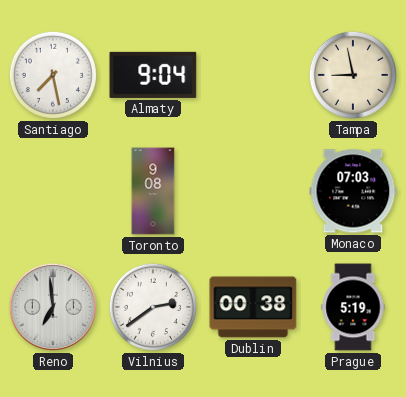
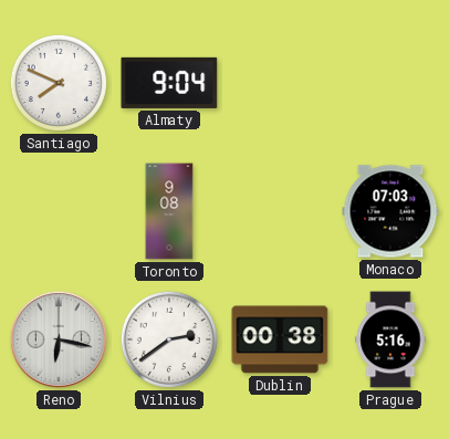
Santiago: 7:28 -> 7:49
Tampa: 8:58 -> none
Reno: 6:59 -> 6:17
Prague: 5:19 -> 5:16
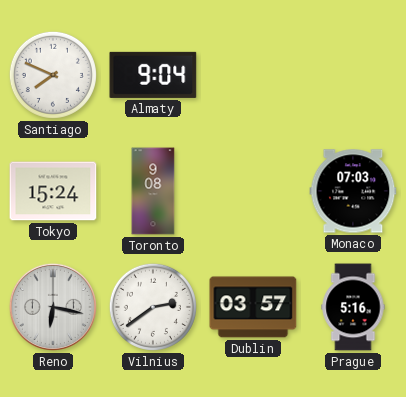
Tokyo: none -> 15:24
Dublin: 00:38 -> 03:57
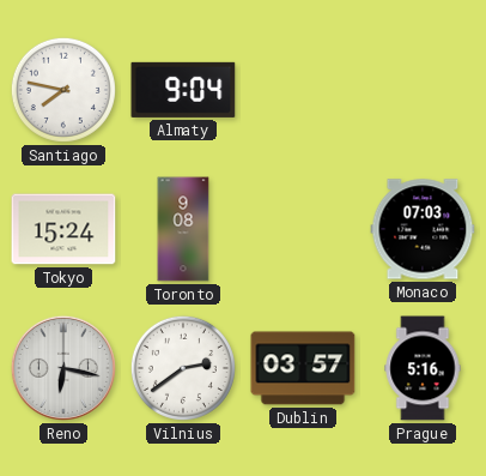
Santiago: 7:49 -> 7:47
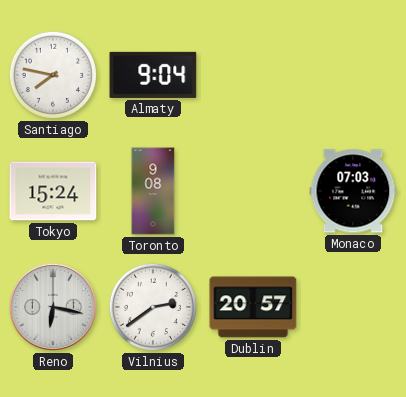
Dublin: 03:57 -> 20:57
Prague: 5:16 -> none
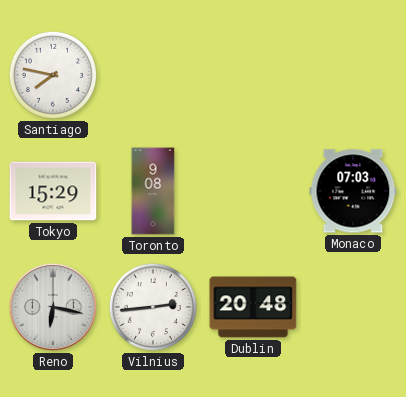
Almaty: 9:04 -> none
Tokyo: 15:24 -> 15:29
Vilnius: 2:39 -> 2:44
Dublin: 20:57 -> 20:48
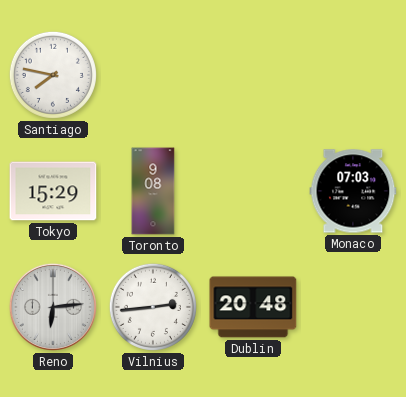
Reno: 6:17 -> 6:14
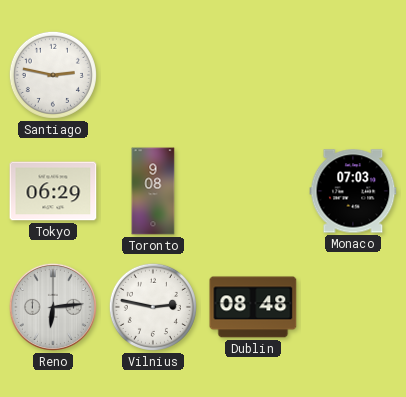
Santiago: 7:47 -> 2:47
Tokyo: 15:29 -> 06:29
Vilnius: 2:44 -> 2:47
Dublin: 20:48 -> 08:48
